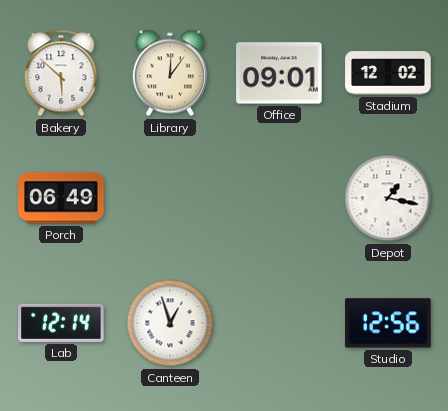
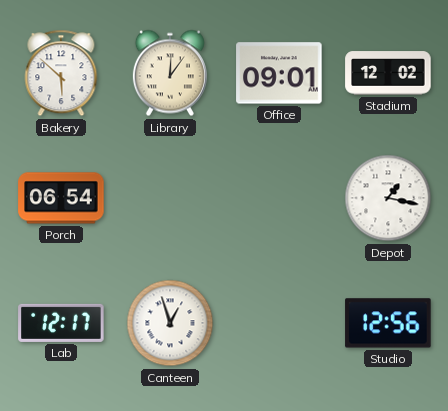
Porch: 06:49 -> 06:54
Lab: 12:14 -> 12:17
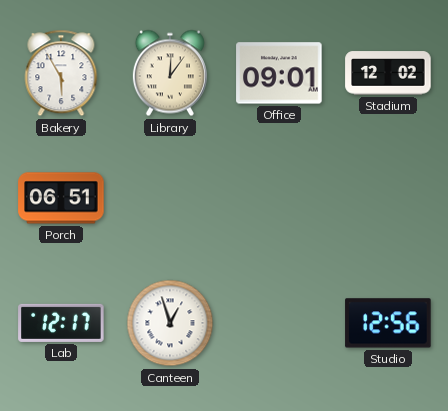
Bakery: 5:52 -> 5:55
Porch: 06:54 -> 06:51
Depot: 1:17 -> none
